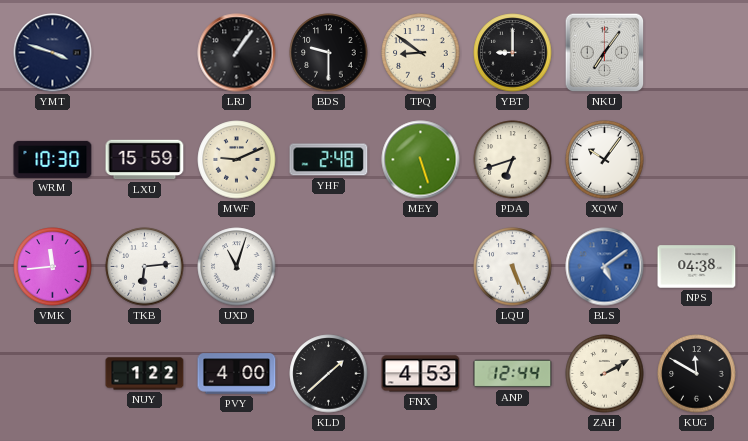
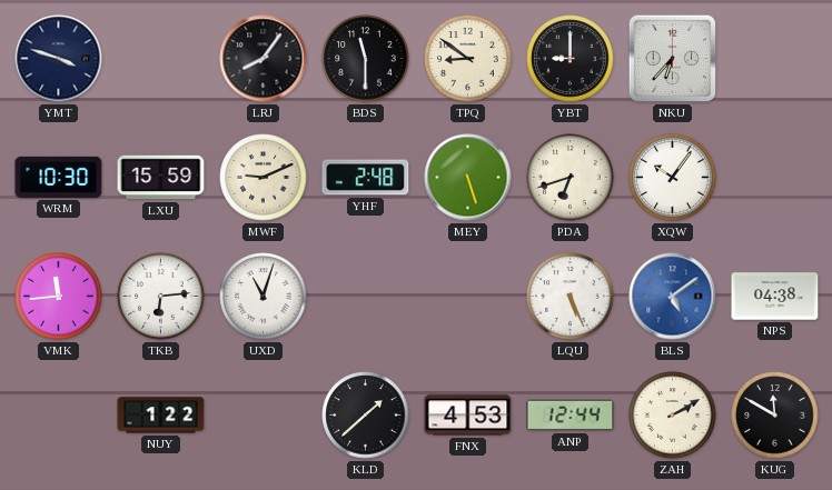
LRJ: 1:06 -> 8:06
BDS: 9:30 -> 11:30
NKU: 7:06 -> 6:37
PVY: 4:00 -> none
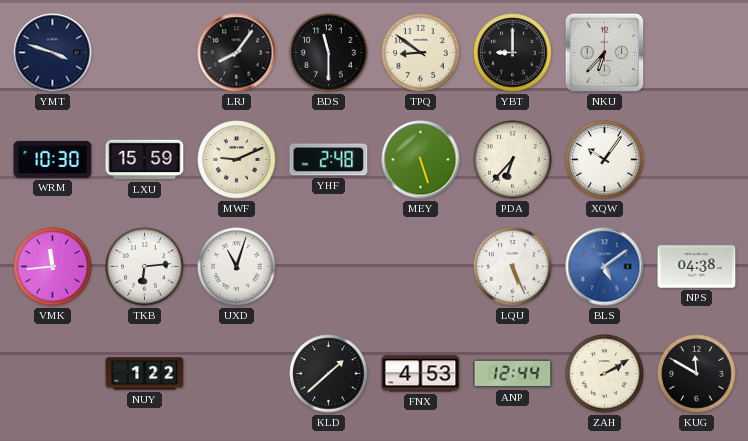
PDA: 6:42 -> 6:37
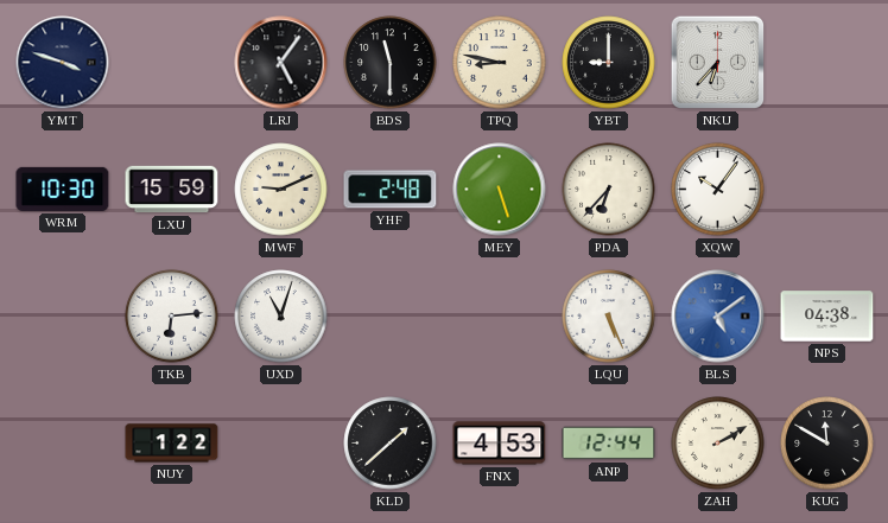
LRJ: 8:06 -> 5:06
TPQ: 8:51 -> 8:47
VMK: 11:44 -> none
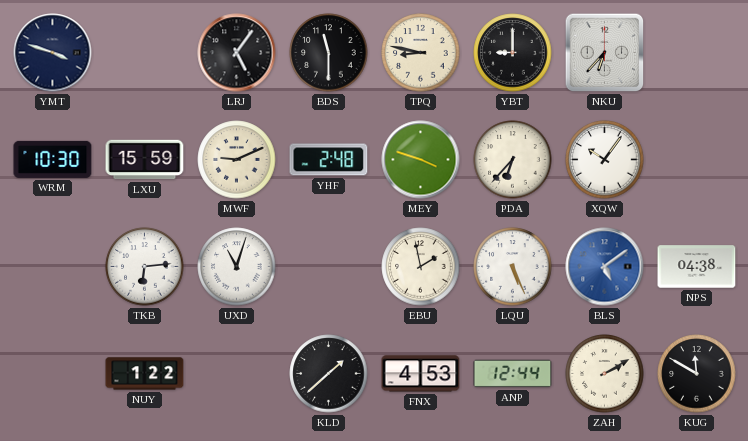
MEY: 5:27 -> 3:48
EBU: none -> 1:58
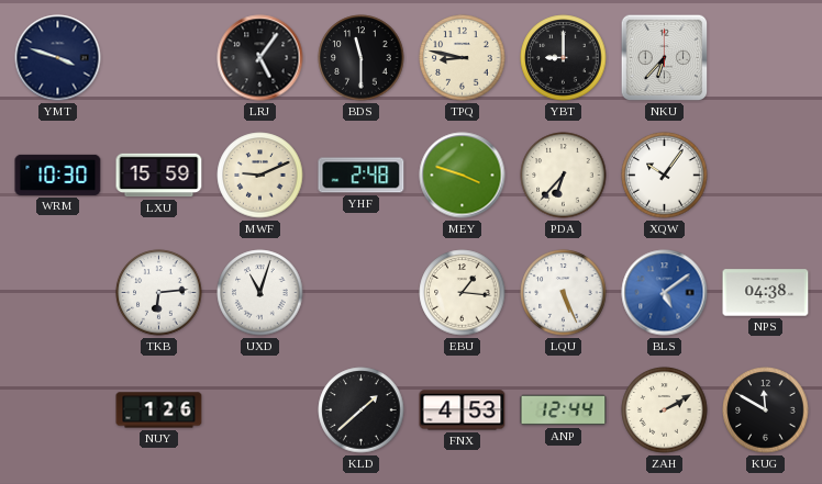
EBU: 1:58 -> 1:16
NUY: 1:22 -> 1:26
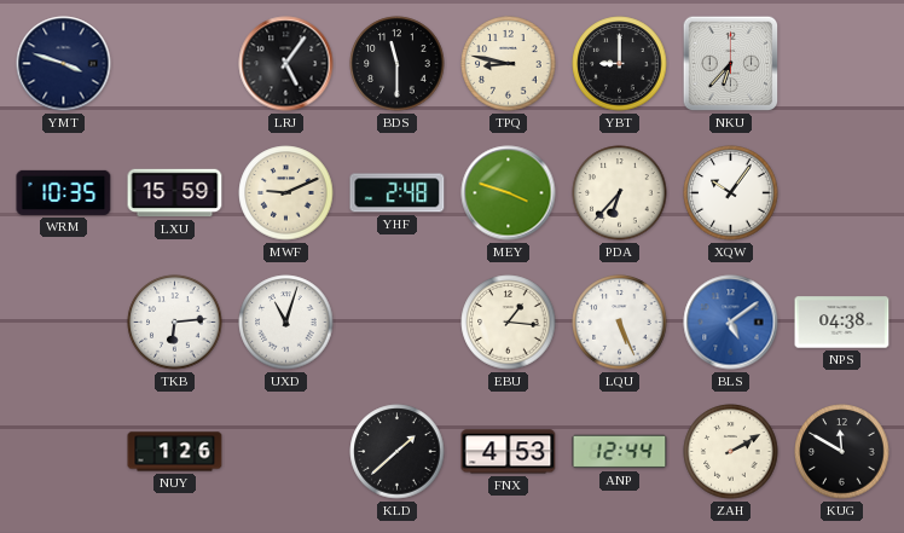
WRM: 10:30 -> 10:35
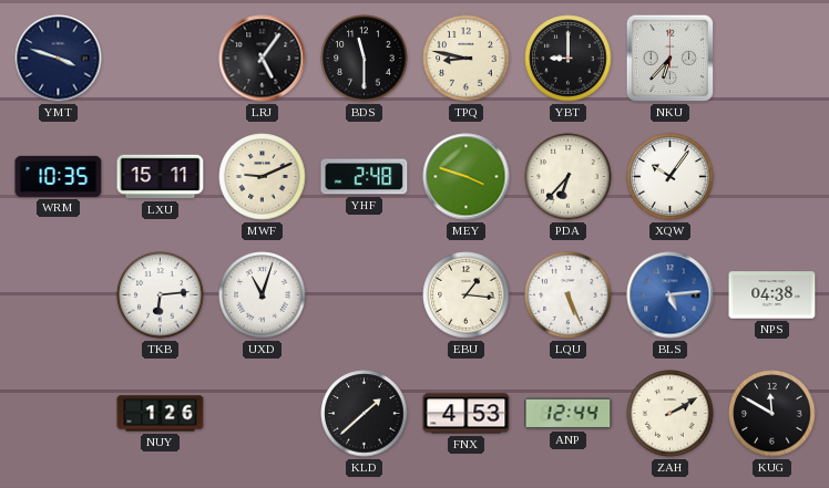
LXU: 15:59 -> 15:11
BLS: 5:09 -> 5:14
